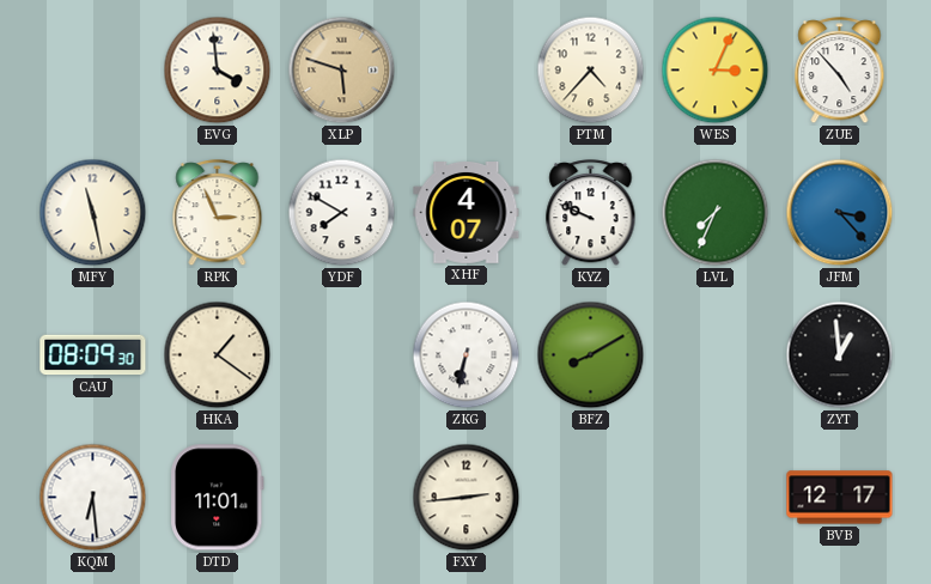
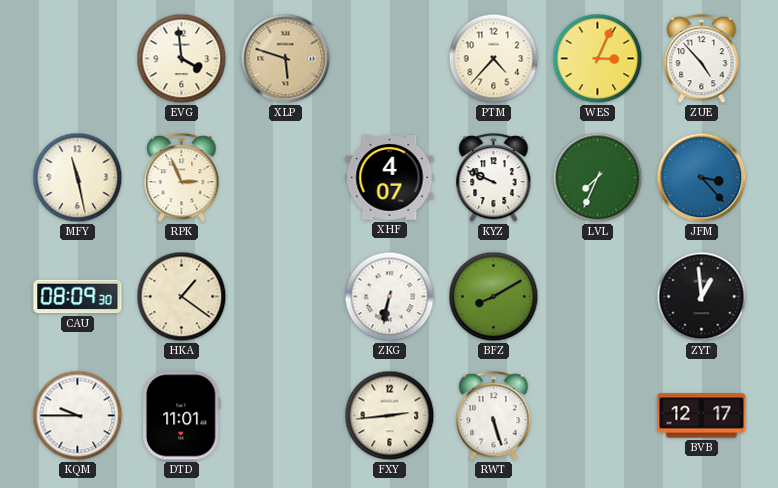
YDF: 7:50 -> none
KQM: 6:29 -> 9:45
RWT: none -> 5:27
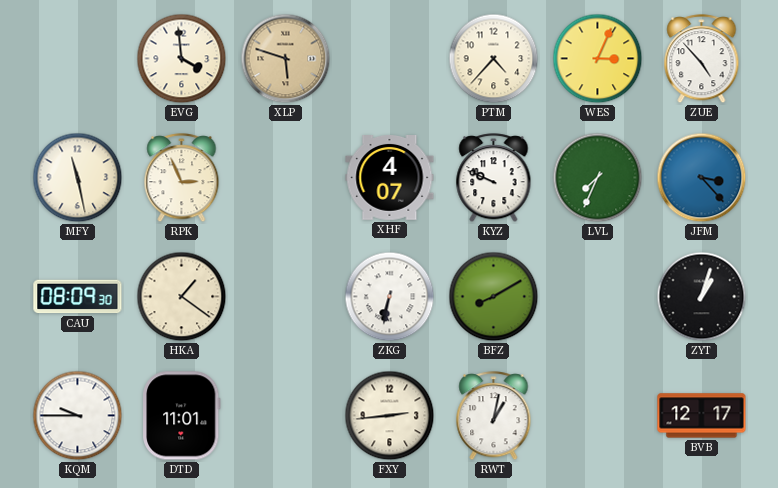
ZYT: 12:59 -> 1:03
RWT: 5:27 -> 1:02
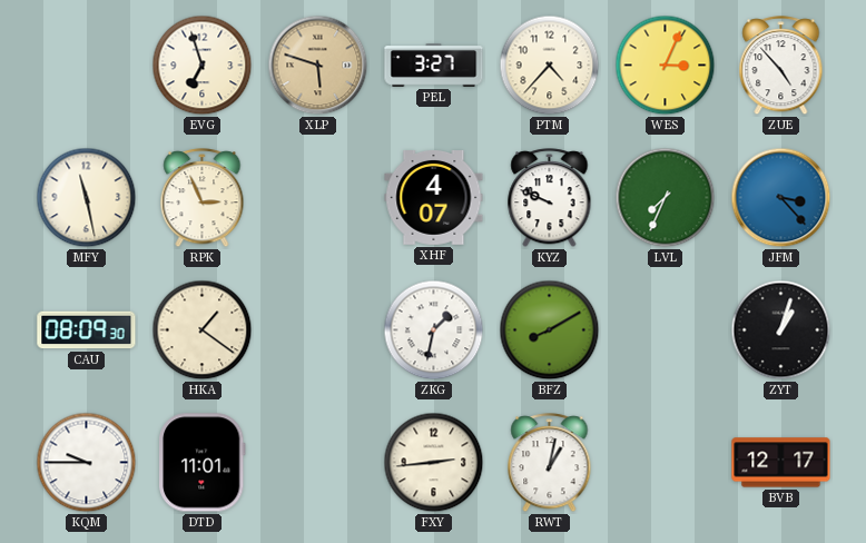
EVG: 3:59 -> 6:57
PEL: none -> 3:27
ZKG: 6:32 -> 1:32
